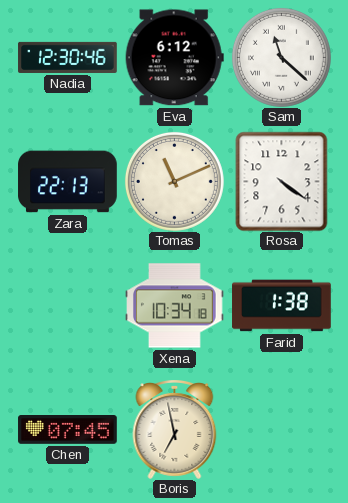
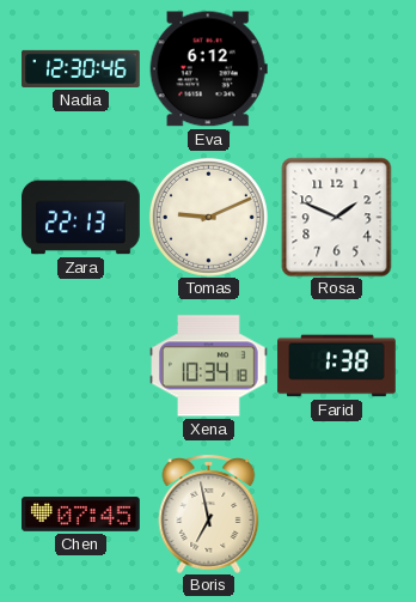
Sam: 11:22 -> none
Tomas: 11:11 -> 9:11
Rosa: 4:21 -> 1:49
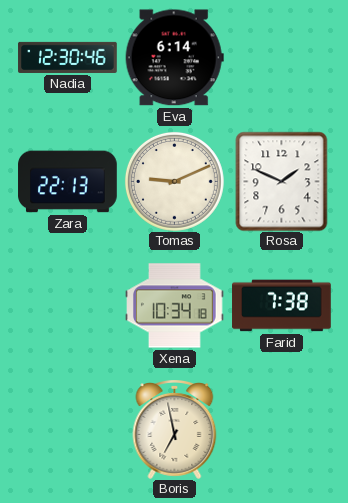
Eva: 6:12 -> 6:14
Farid: 1:38 -> 7:38
Chen: 07:45 -> none
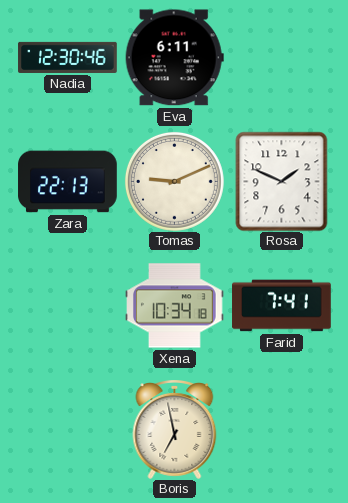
Eva: 6:14 -> 6:11
Farid: 7:38 -> 7:41
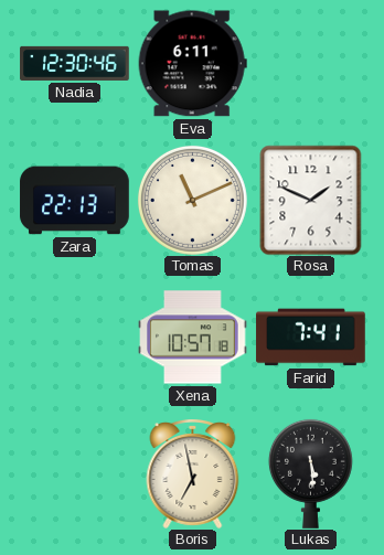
Tomas: 9:11 -> 11:11
Xena: 10:34 -> 10:57
Lukas: none -> 5:29
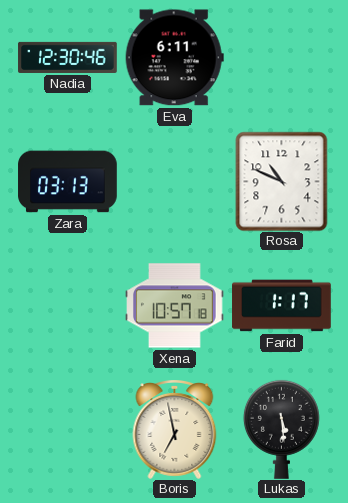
Zara: 22:13 -> 03:13
Tomas: 11:11 -> none
Rosa: 1:49 -> 10:49
Farid: 7:41 -> 1:17
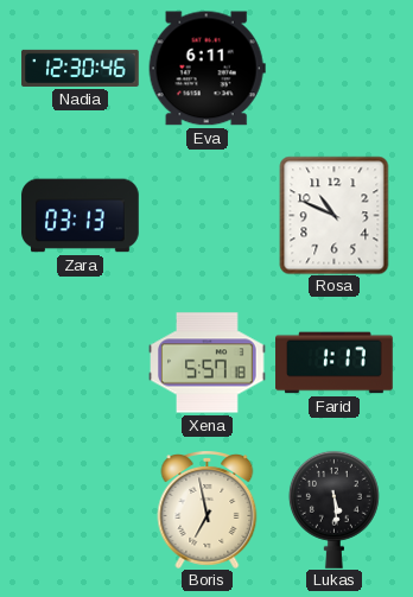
Xena: 10:57 -> 5:57
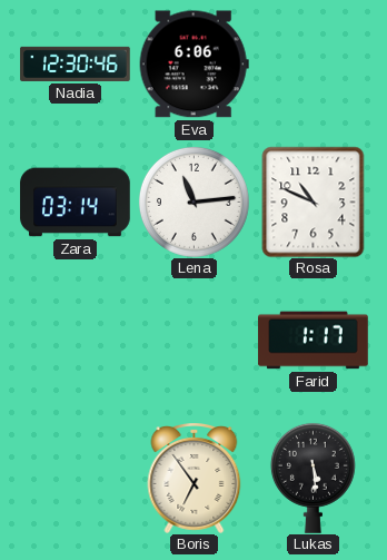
Eva: 6:11 -> 6:06
Zara: 03:13 -> 03:14
Lena: none -> 11:14
Xena: 5:57 -> none
Boris: 6:58 -> 6:54
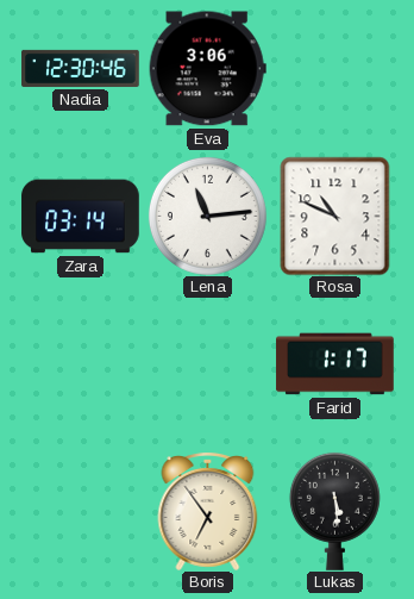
Eva: 6:06 -> 3:06
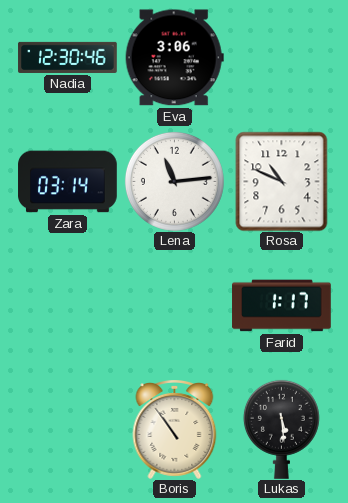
Boris: 6:54 -> 10:54
